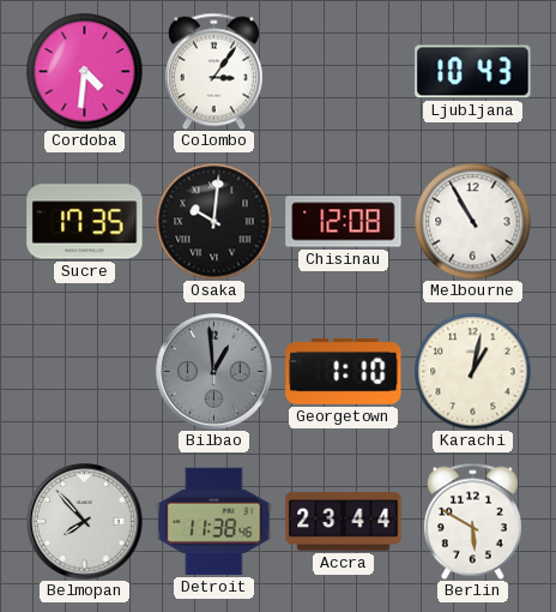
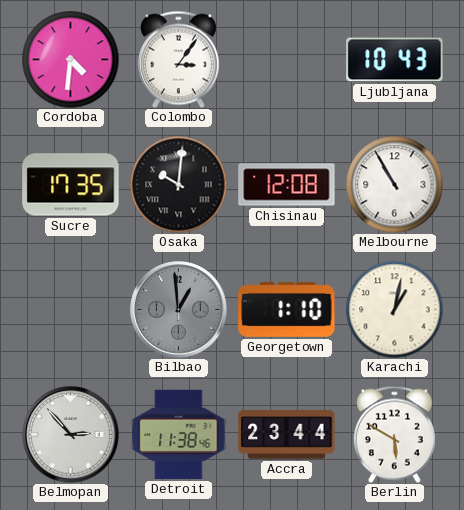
Belmopan: 7:53 -> 2:53
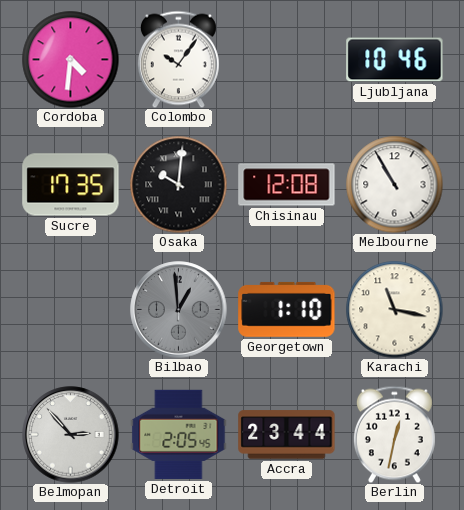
Colombo: 3:06 -> 10:06
Ljubljana: 10:43 -> 10:46
Karachi: 1:02 -> 11:17
Detroit: 11:38 -> 2:05
Berlin: 5:50 -> 12:32
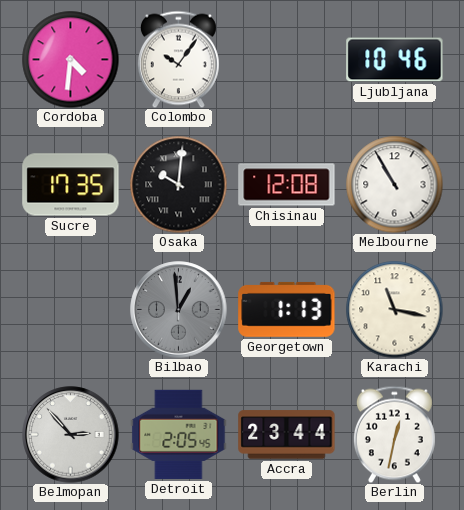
Georgetown: 1:10 -> 1:13
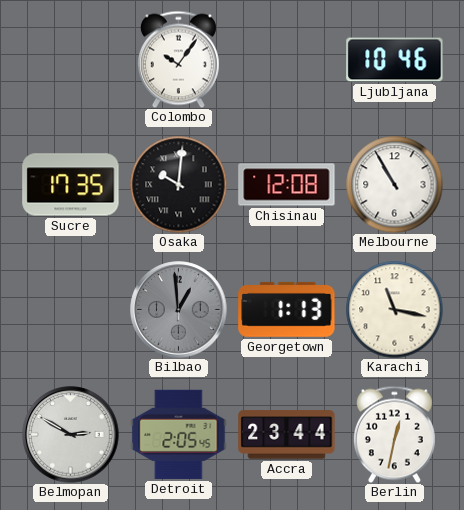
Cordoba: 4:31 -> none
Belmopan: 2:53 -> 2:50
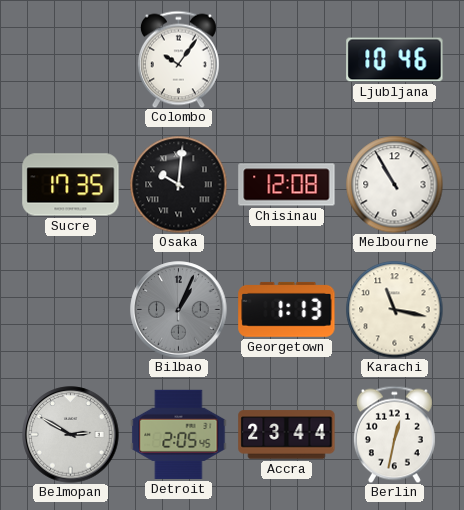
Bilbao: 12:59 -> 1:04
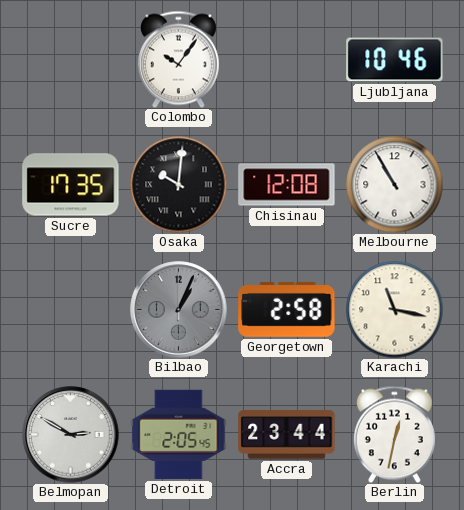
Georgetown: 1:13 -> 2:58
